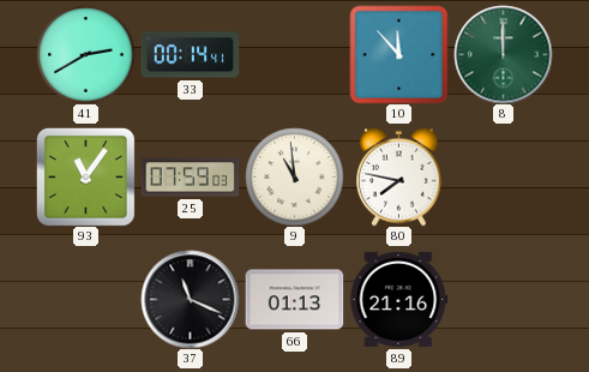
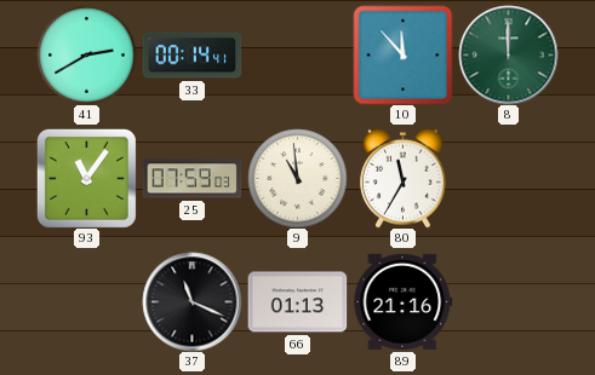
80: 7:47 -> 11:35
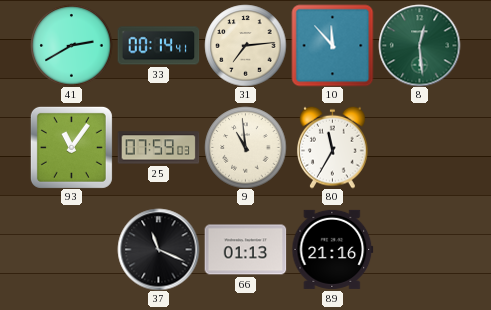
31: none -> 7:14
8: 12:00 -> 12:29
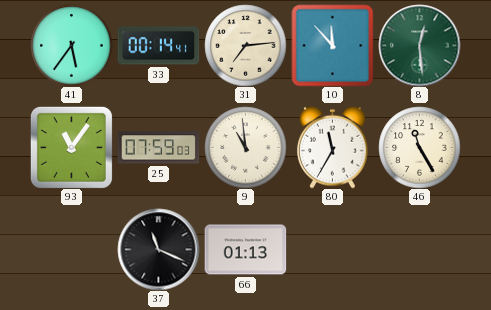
41: 2:40 -> 5:36
46: none -> 11:25
89: 21:16 -> none
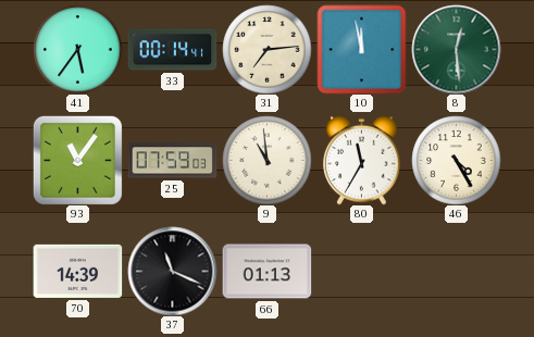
10: 11:53 -> 11:58
46: 11:25 -> 4:25
70: none -> 14:39
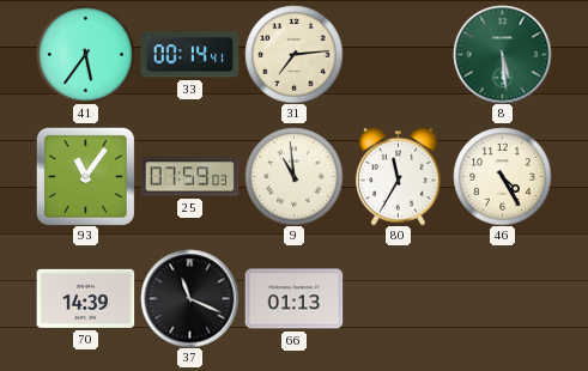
10: 11:58 -> none
8: 12:29 -> 5:29
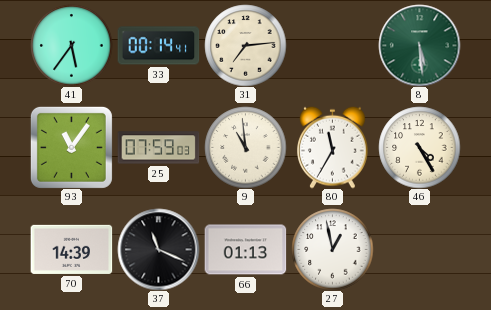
27: none -> 12:58
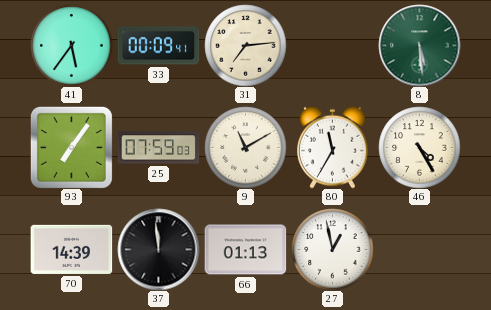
33: 00:14 -> 00:09
93: 11:06 -> 7:06
9: 10:59 -> 11:10
37: 11:19 -> 11:59
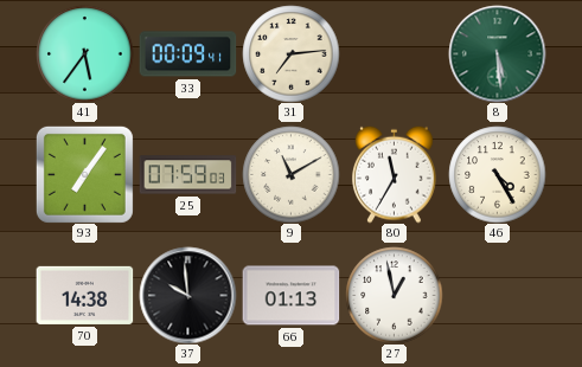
70: 14:39 -> 14:38
37: 11:59 -> 9:59
